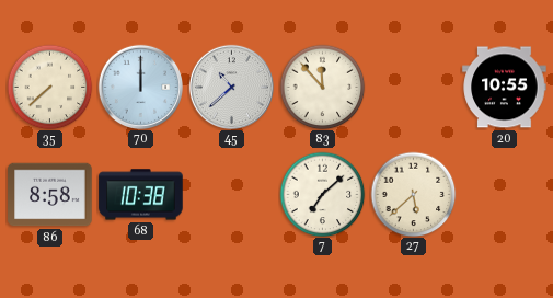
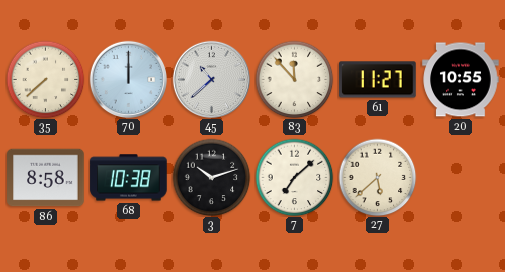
61: none -> 11:27
3: none -> 10:12
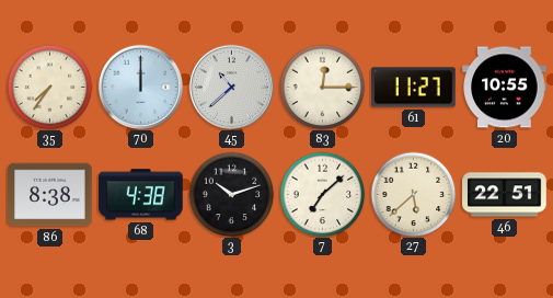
35: 7:38 -> 7:36
83: 11:53 -> 12:15
86: 8:58 -> 8:38
68: 10:38 -> 4:38
46: none -> 22:51
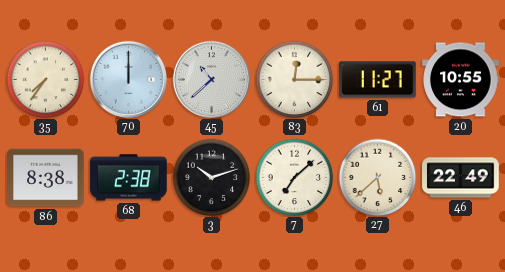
68: 4:38 -> 2:38
46: 22:51 -> 22:49
